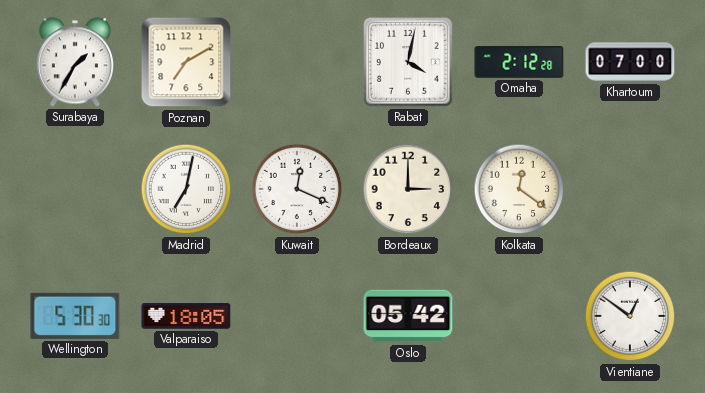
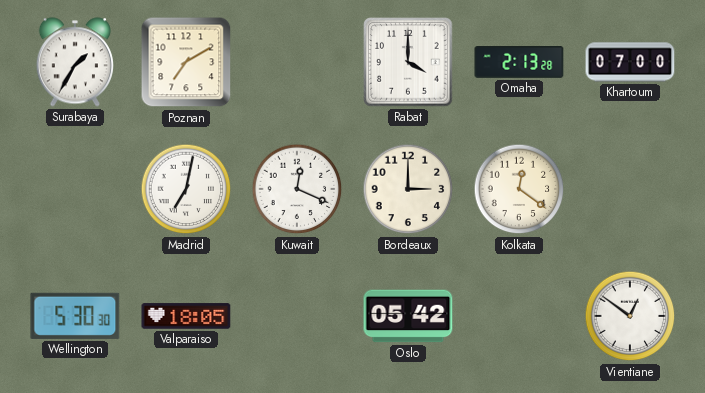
Rabat: 4:02 -> 4:00
Omaha: 2:12 -> 2:13
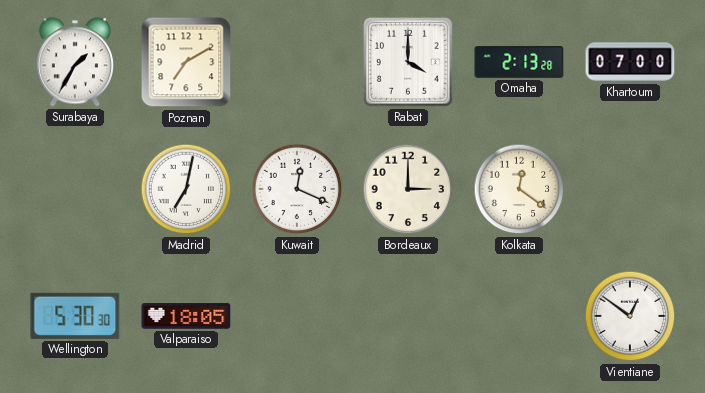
Oslo: 05:42 -> none
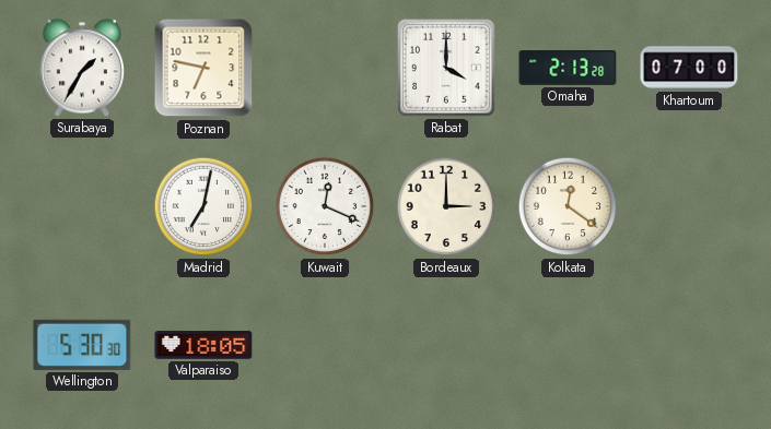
Poznan: 7:10 -> 6:47
Vientiane: 12:51 -> none
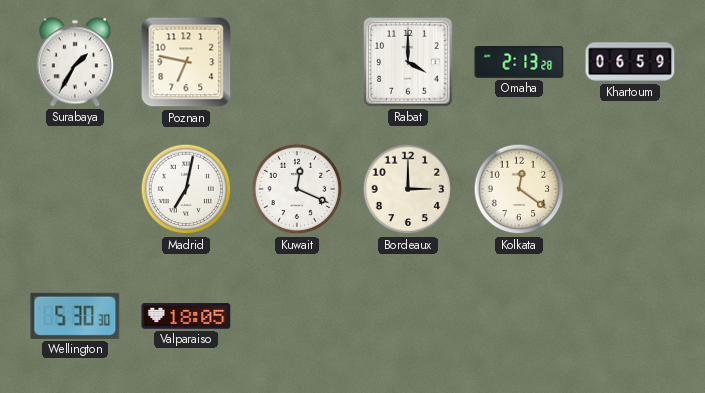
Khartoum: 07:00 -> 06:59
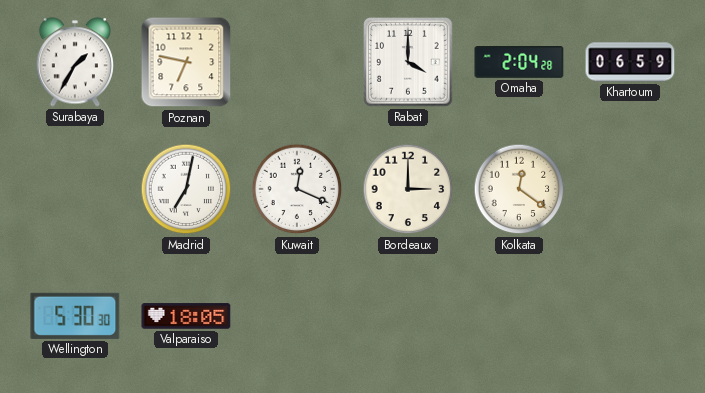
Omaha: 2:13 -> 2:04
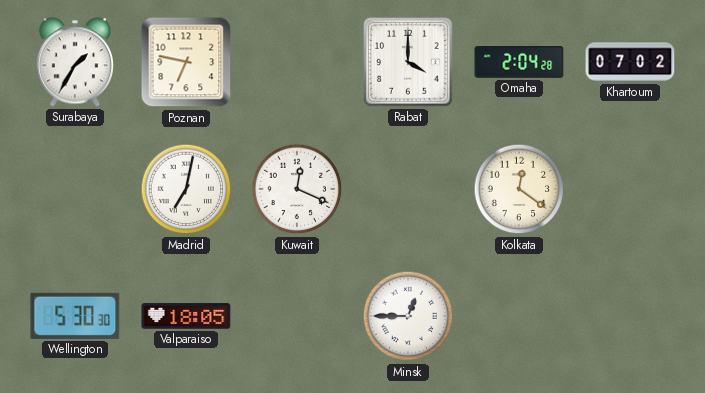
Khartoum: 06:59 -> 07:02
Bordeaux: 3:00 -> none
Minsk: none -> 12:45
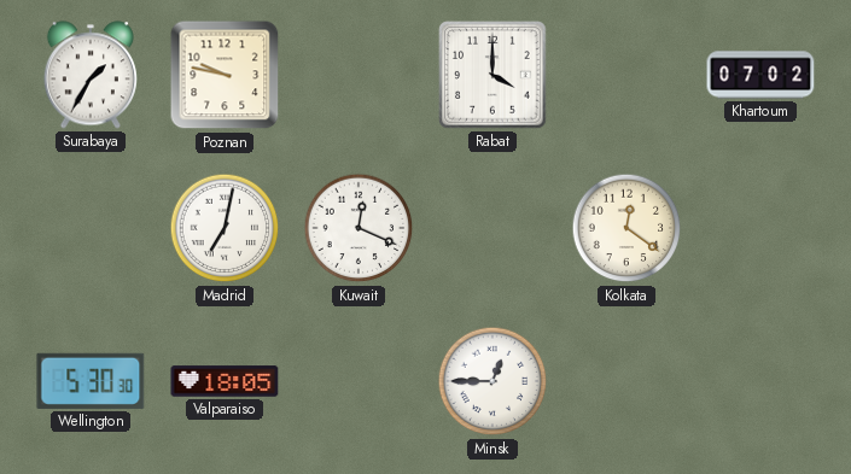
Poznan: 6:47 -> 9:47
Omaha: 2:04 -> none
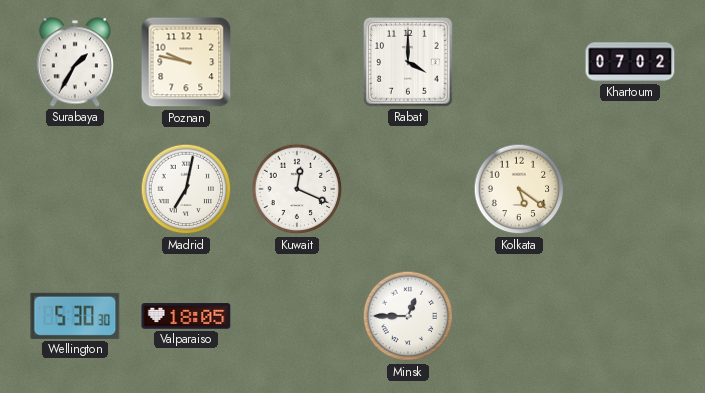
Kolkata: 12:21 -> 5:21
